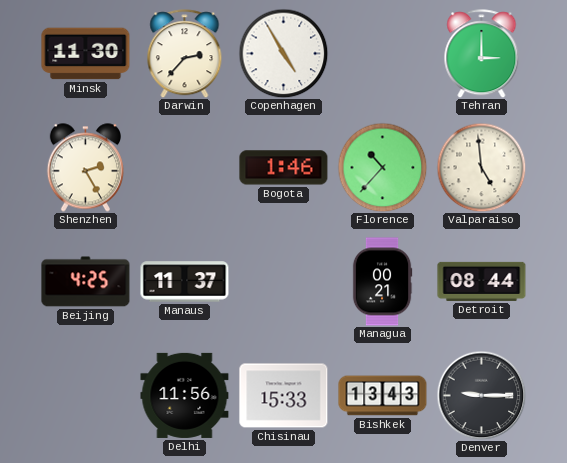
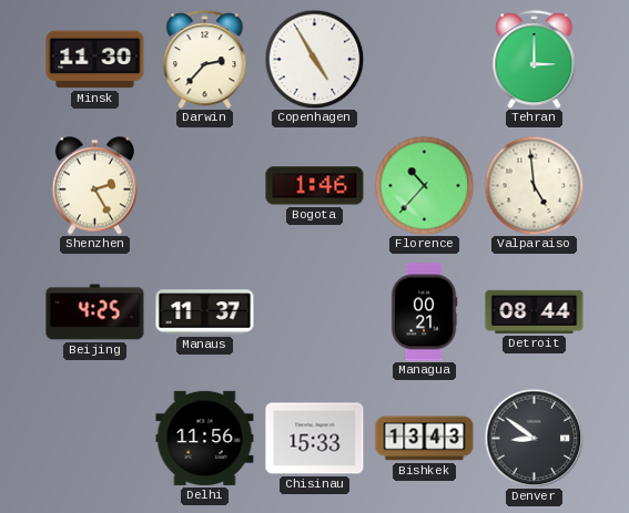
Denver: 9:15 -> 8:51
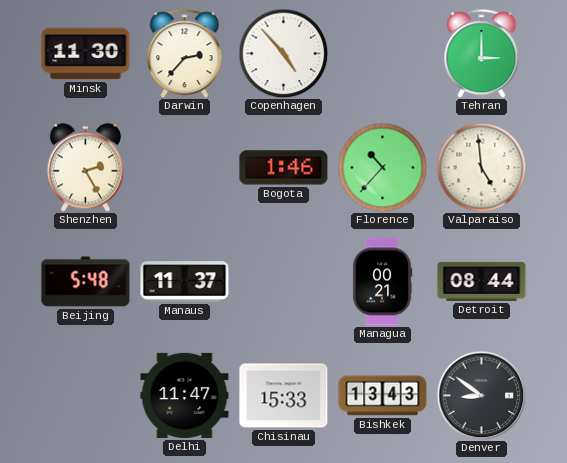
Copenhagen: 4:55 -> 4:53
Beijing: 4:25 -> 5:48
Delhi: 11:56 -> 11:47
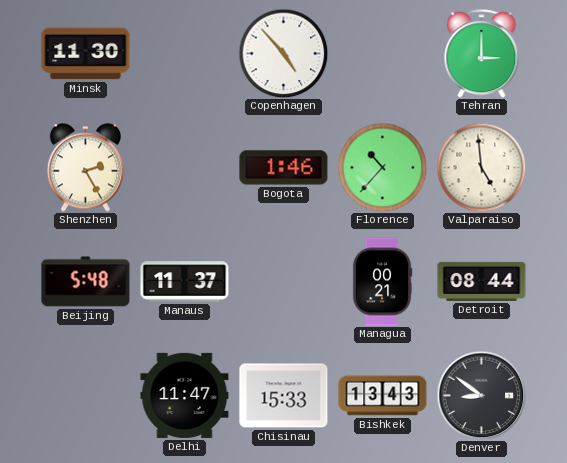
Darwin: 2:37 -> none
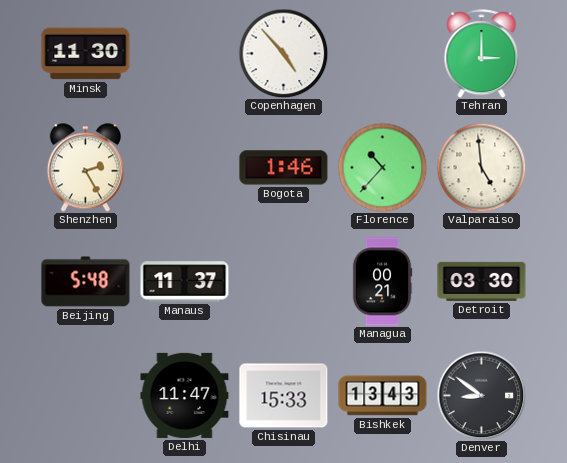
Detroit: 08:44 -> 03:30
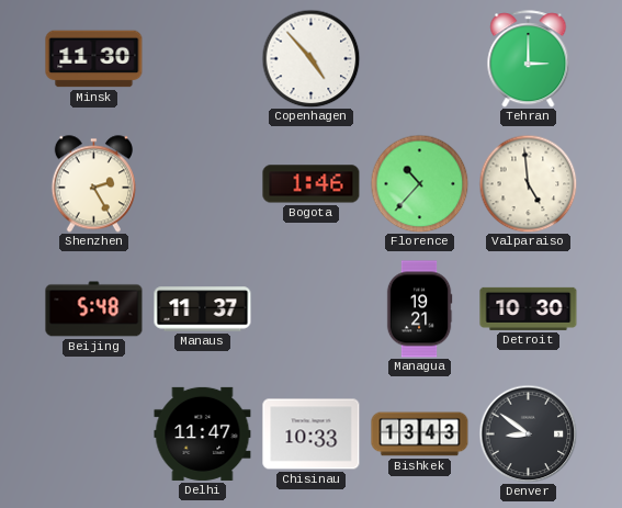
Managua: 00:21 -> 19:21
Detroit: 03:30 -> 10:30
Chisinau: 15:33 -> 10:33
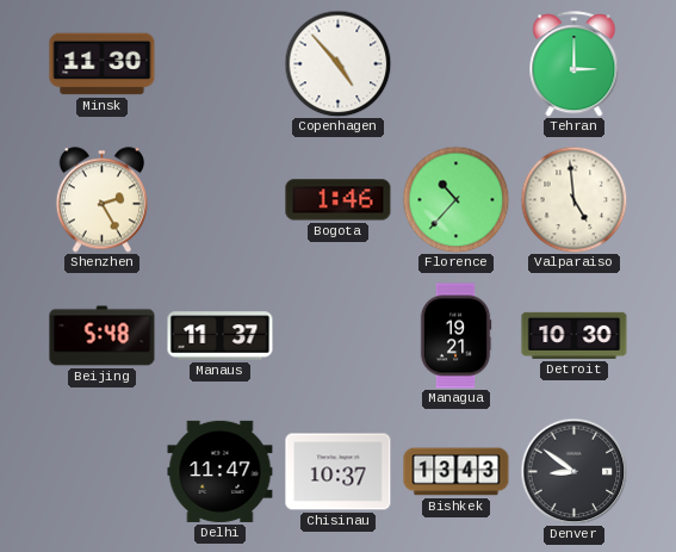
Chisinau: 10:33 -> 10:37
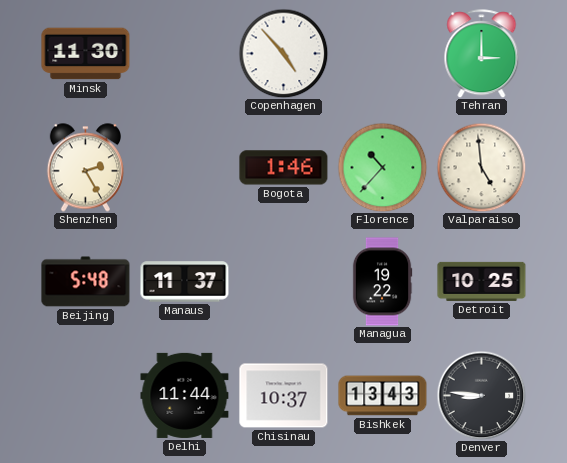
Managua: 19:21 -> 19:22
Detroit: 10:30 -> 10:25
Delhi: 11:47 -> 11:44
Denver: 8:51 -> 8:46
